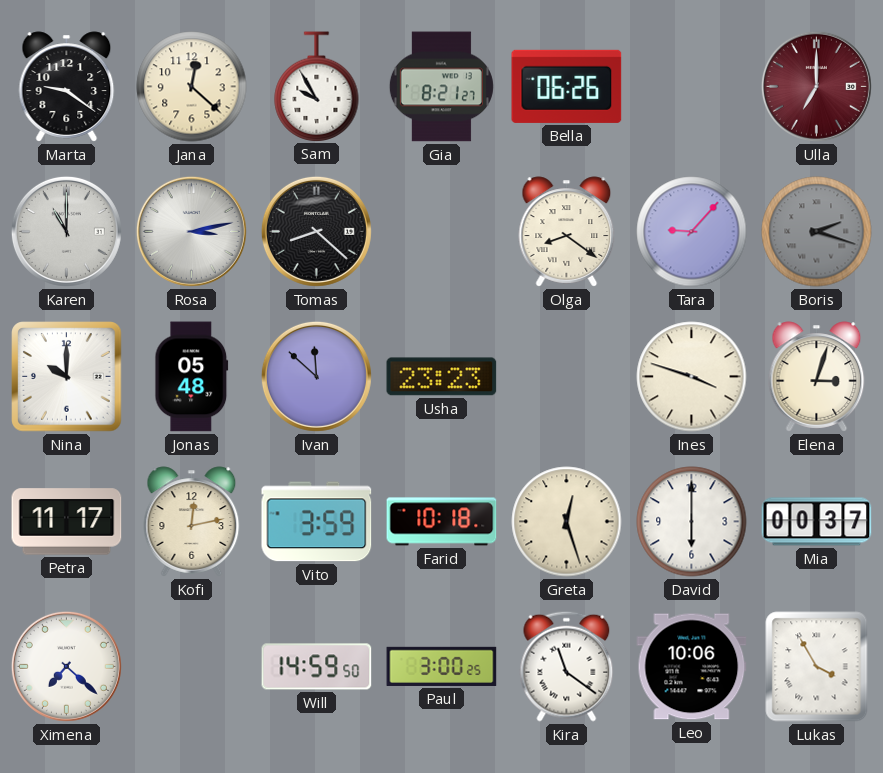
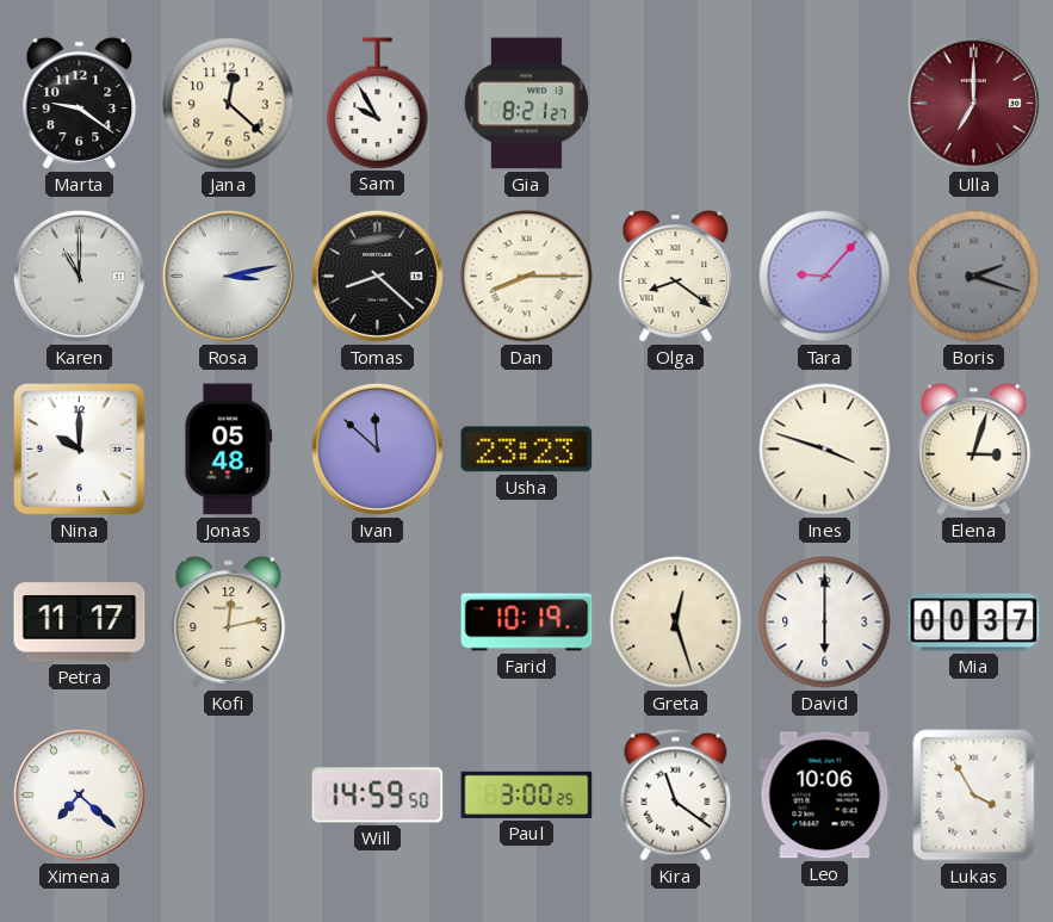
Bella: 06:26 -> none
Dan: none -> 8:15
Vito: 3:59 -> none
Farid: 10:18 -> 10:19
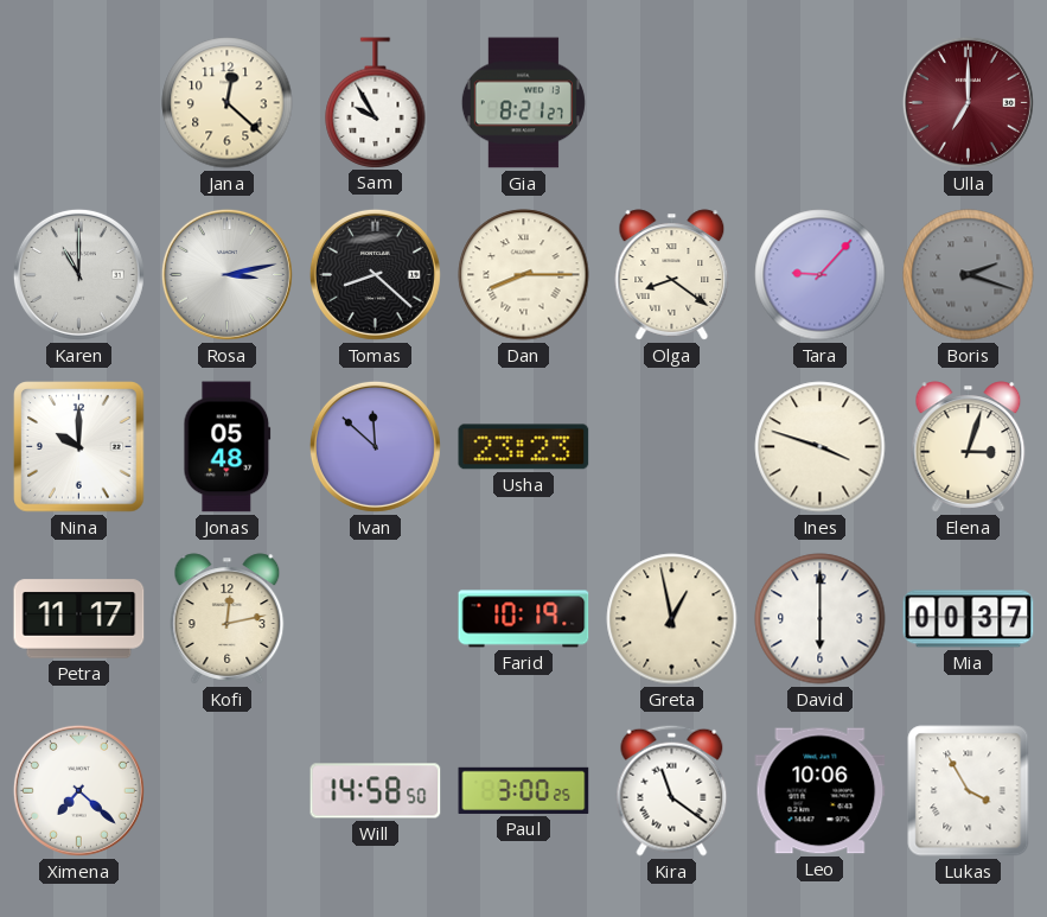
Marta: 9:21 -> none
Greta: 12:27 -> 12:58
Will: 14:59 -> 14:58
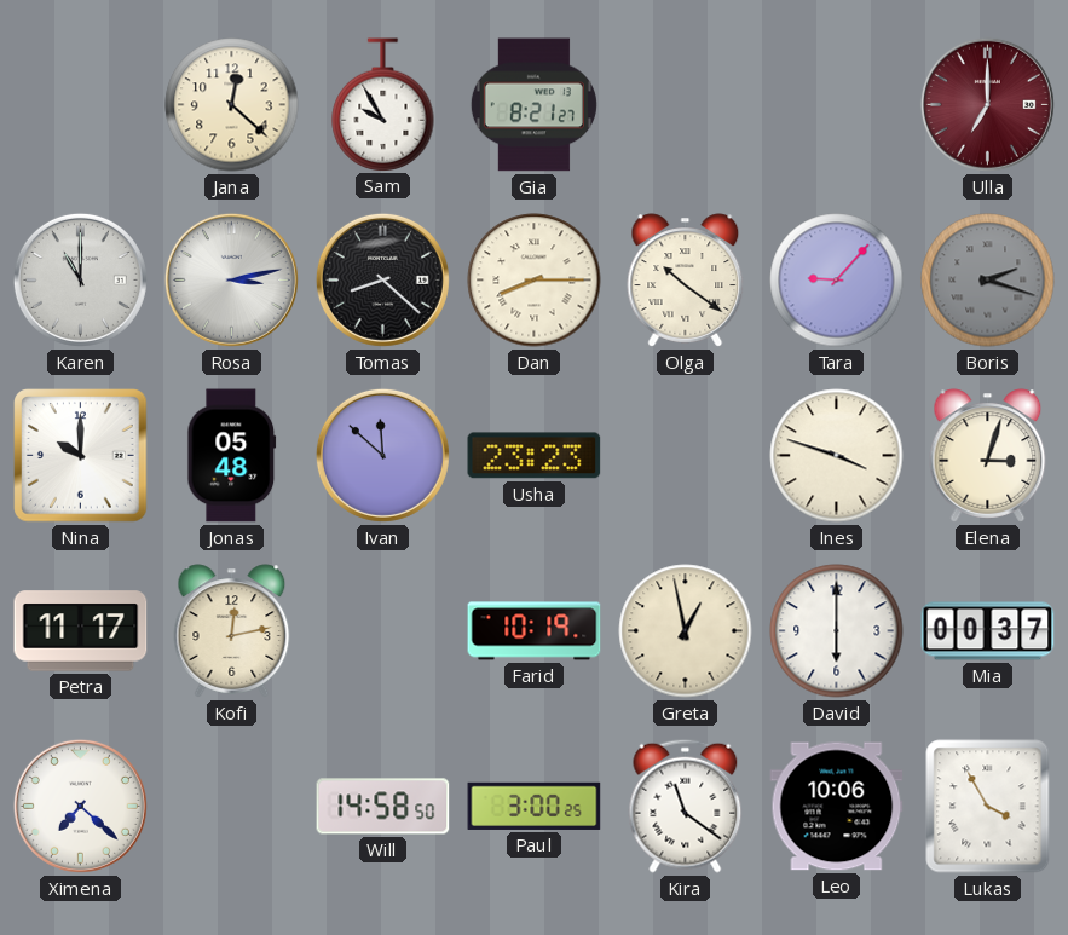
Olga: 8:21 -> 10:21
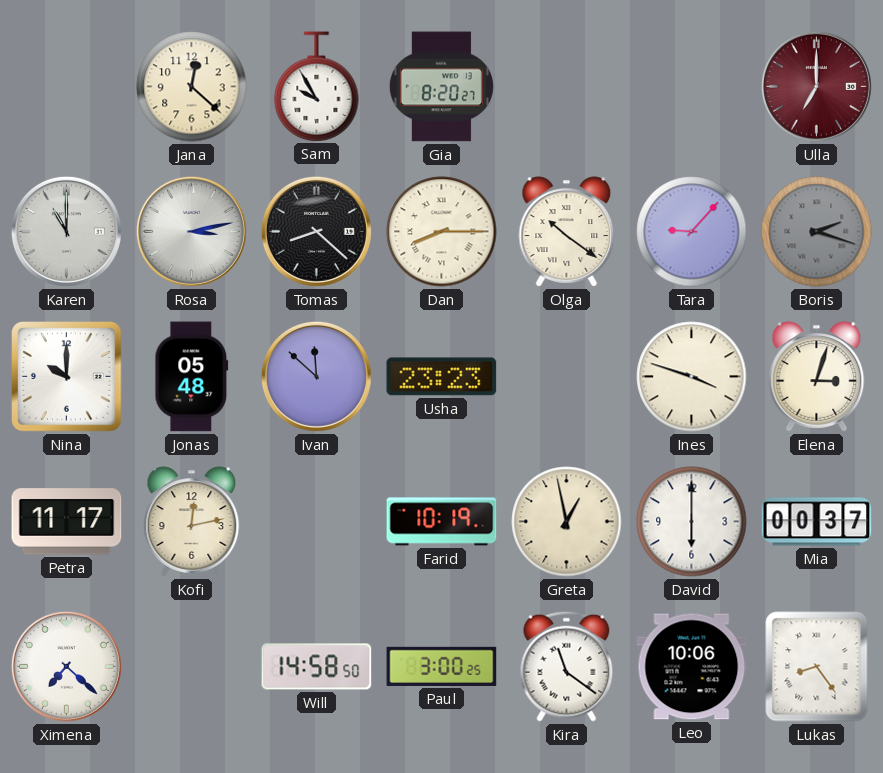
Gia: 8:21 -> 8:20
Lukas: 3:55 -> 8:24
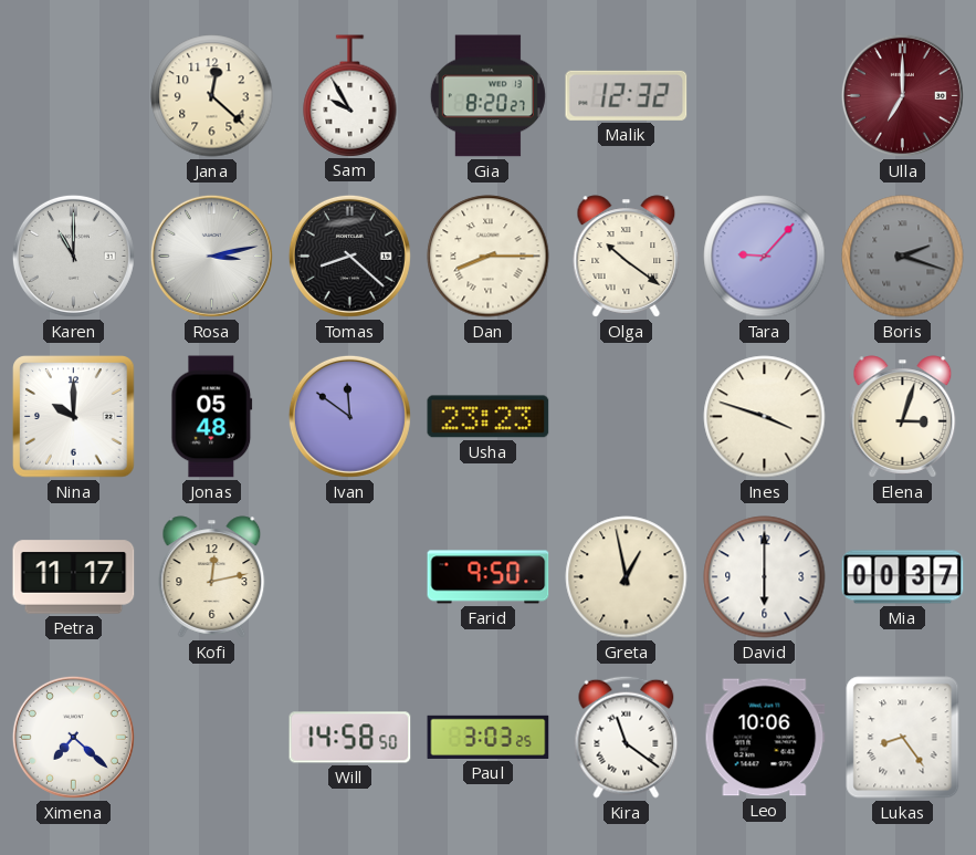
Malik: none -> 12:32
Ivan: 11:52 -> 11:51
Farid: 10:19 -> 9:50
Paul: 3:00 -> 3:03
